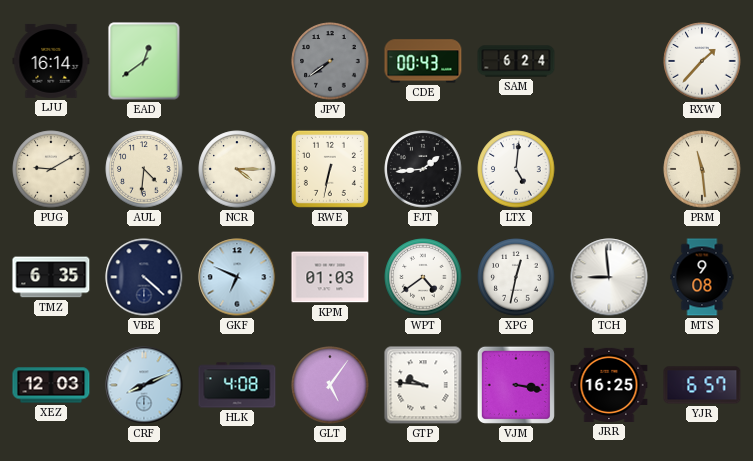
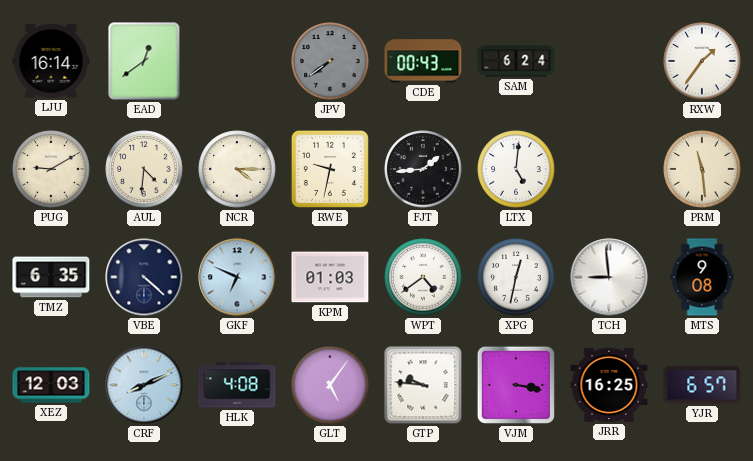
RXW: 1:37 -> 1:36
RWE: 6:32 -> 9:32
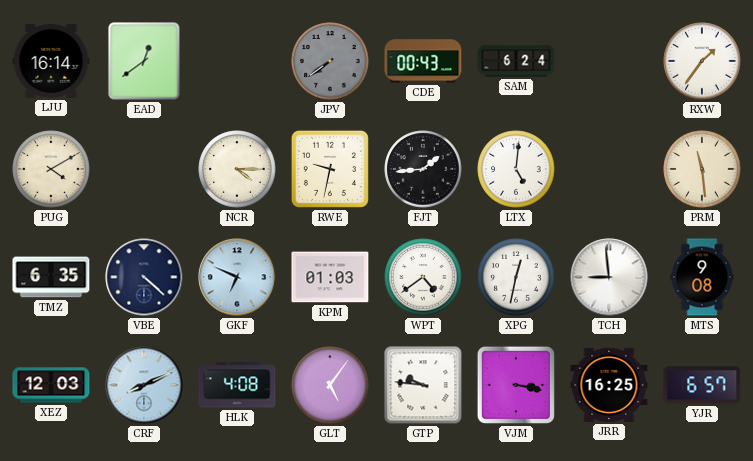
PUG: 9:10 -> 4:10
AUL: 4:31 -> none
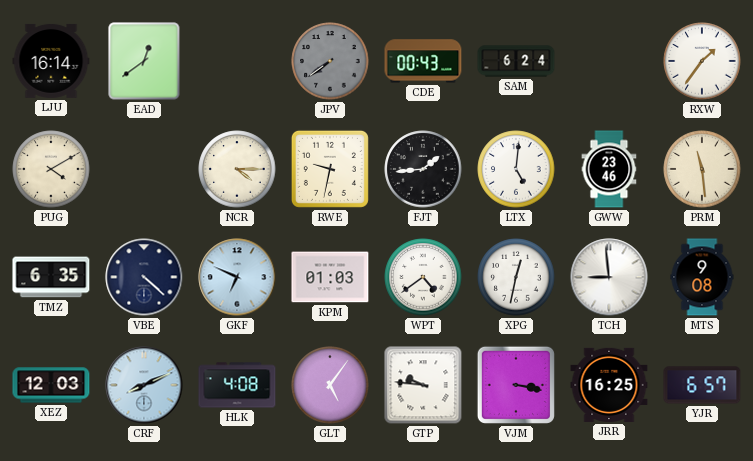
GWW: none -> 23:46
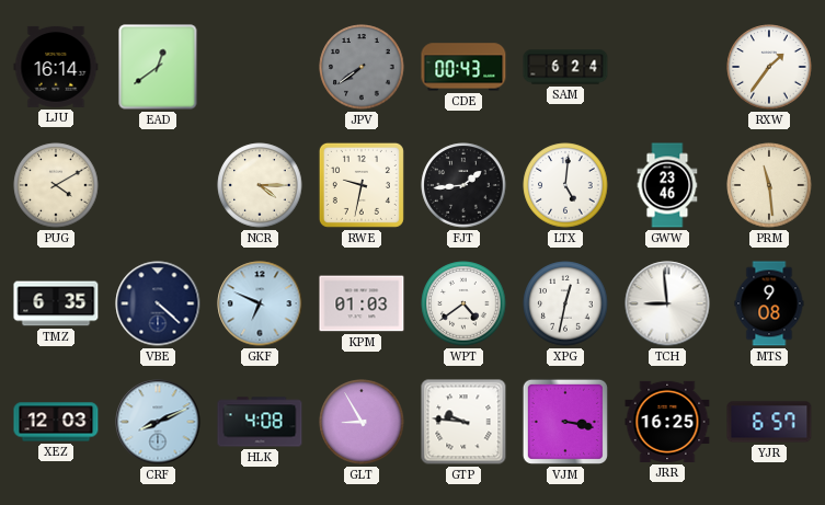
GLT: 5:06 -> 8:55
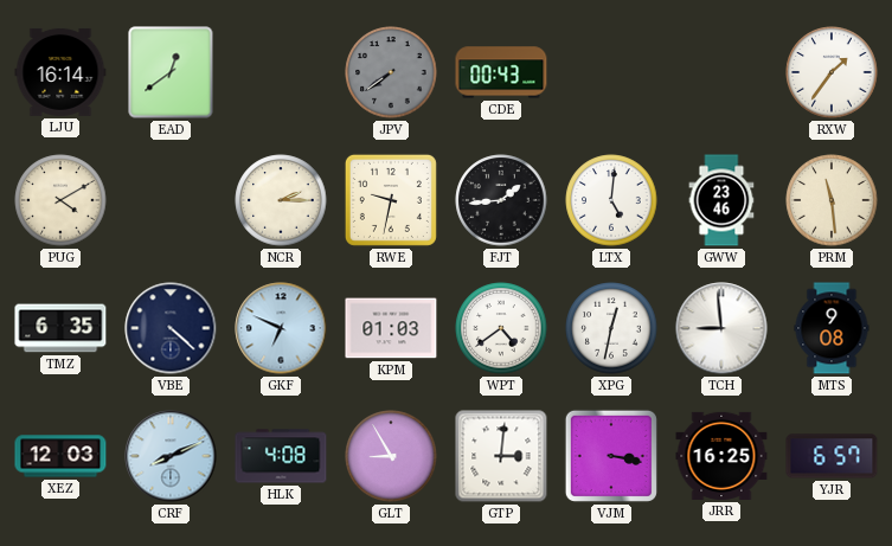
SAM: 6:24 -> none
NCR: 4:15 -> 2:15
GTP: 9:46 -> 3:01
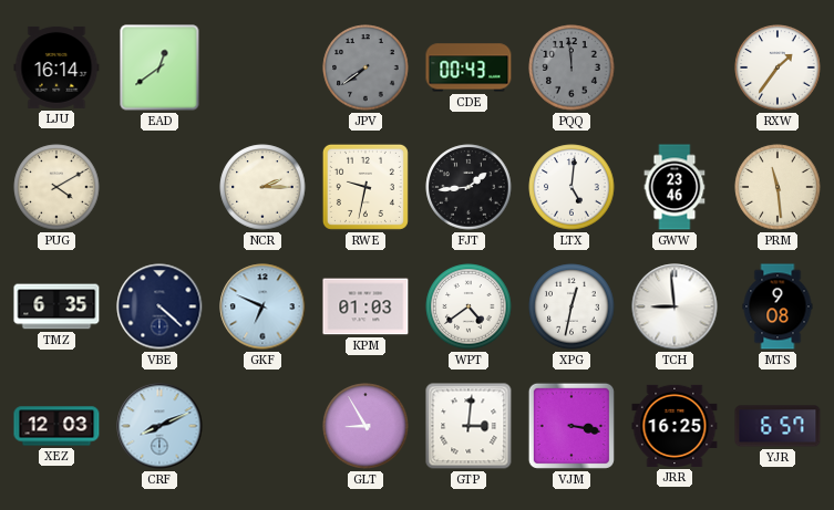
PQQ: none -> 11:59
HLK: 4:08 -> none
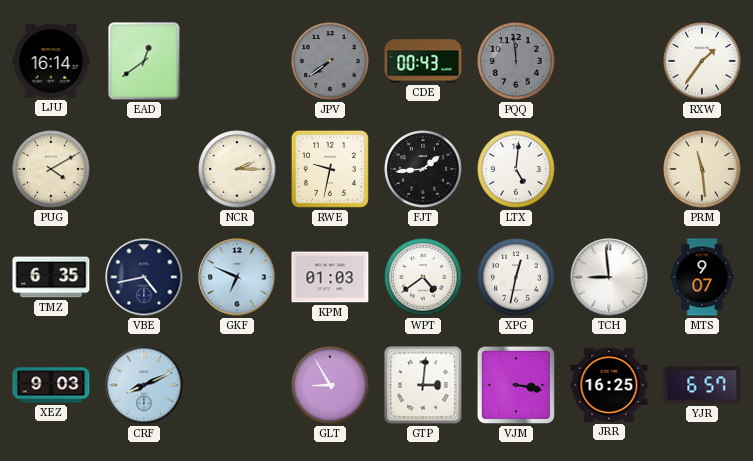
GWW: 23:46 -> none
VBE: 4:22 -> 4:43
MTS: 9:08 -> 9:07
XEZ: 12:03 -> 9:03
